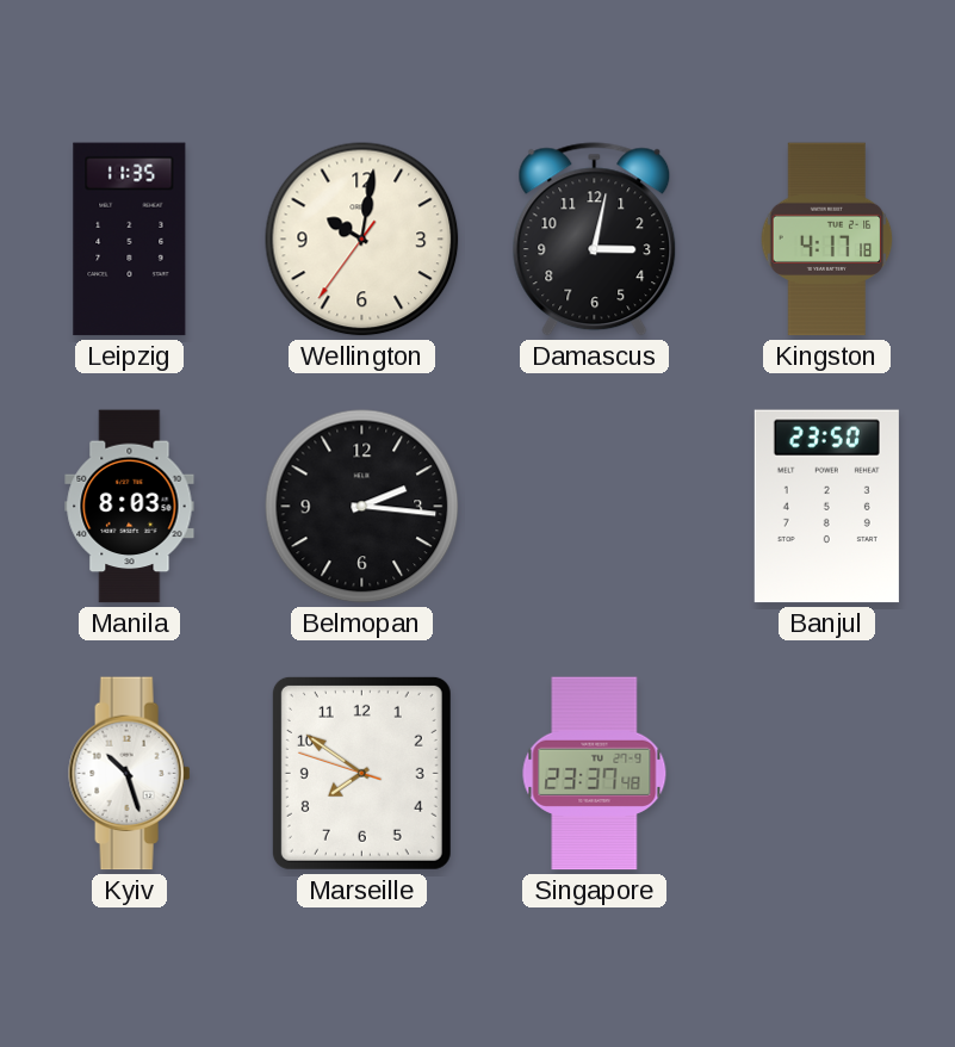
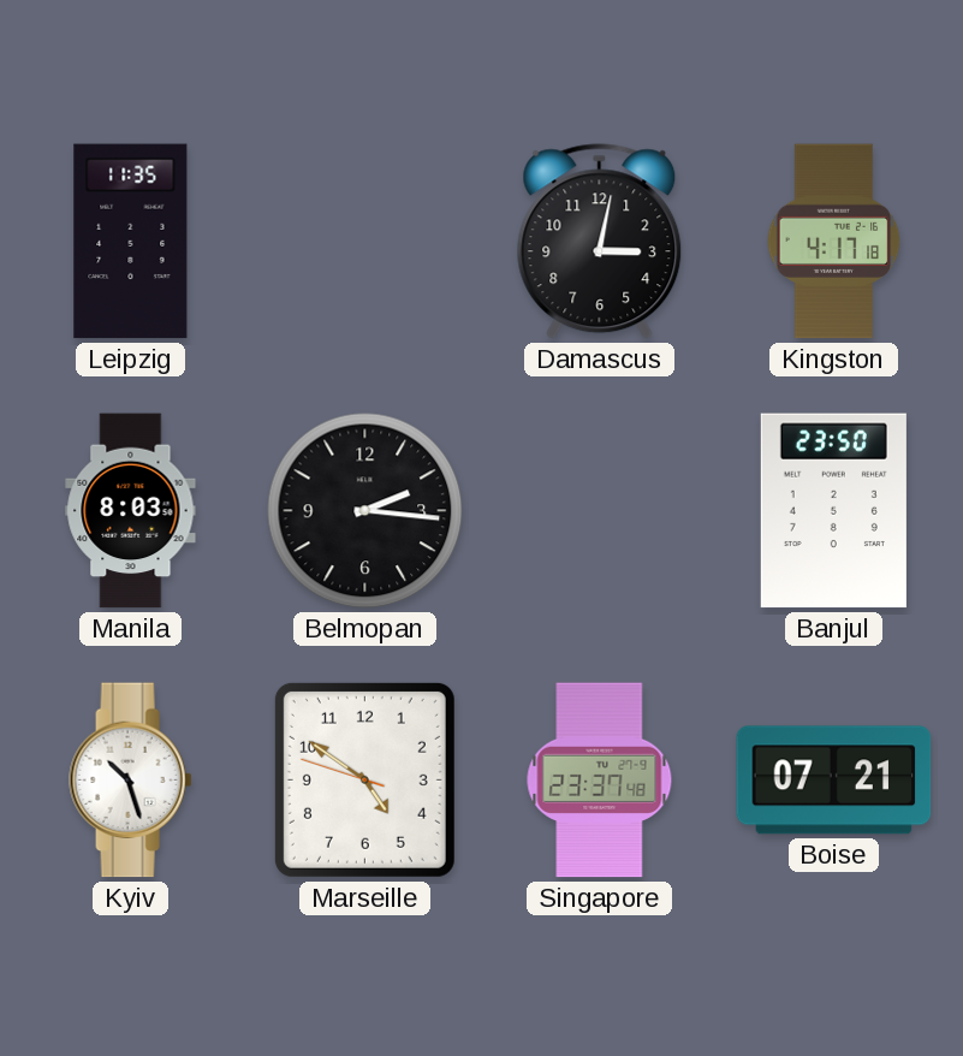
Wellington: 10:01 -> none
Marseille: 7:50 -> 4:50
Boise: none -> 07:21
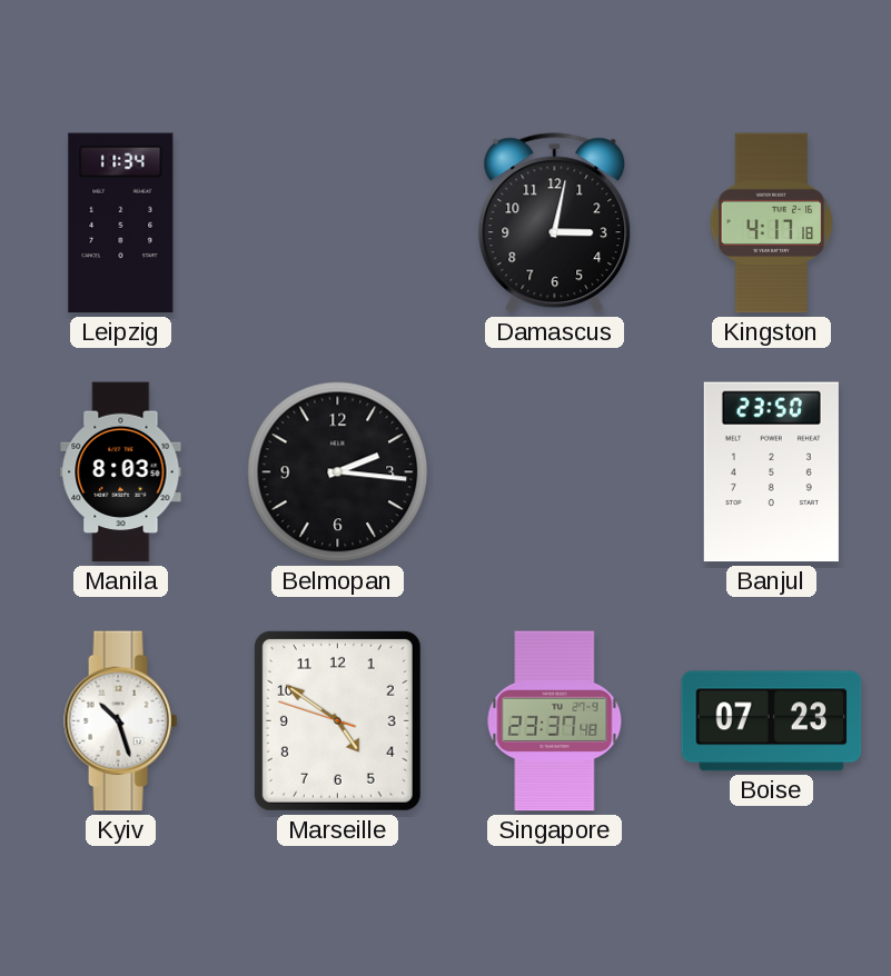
Leipzig: 11:35 -> 11:34
Boise: 07:21 -> 07:23
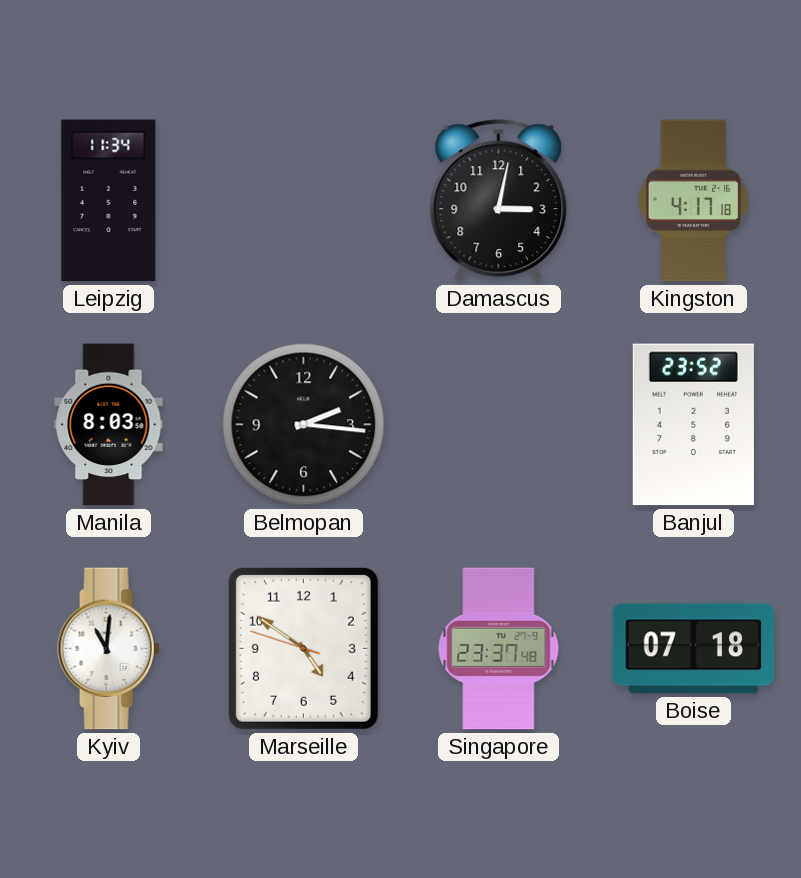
Banjul: 23:50 -> 23:52
Kyiv: 10:27 -> 11:01
Boise: 07:23 -> 07:18
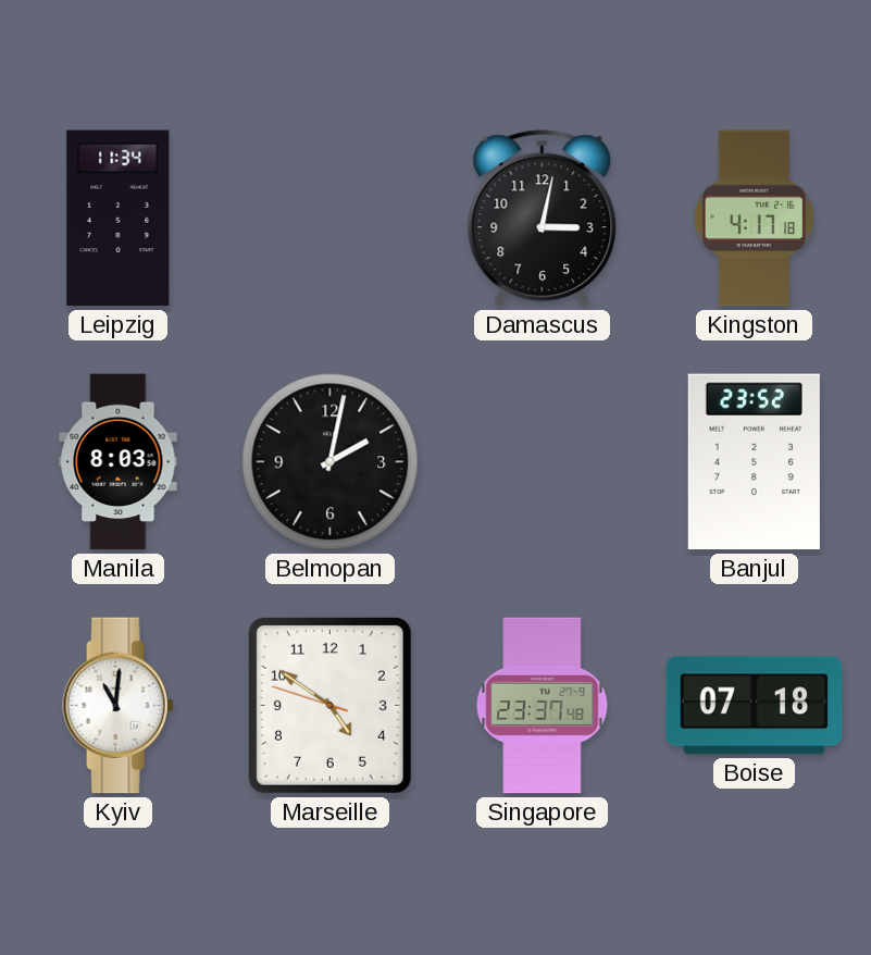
Belmopan: 2:16 -> 2:02
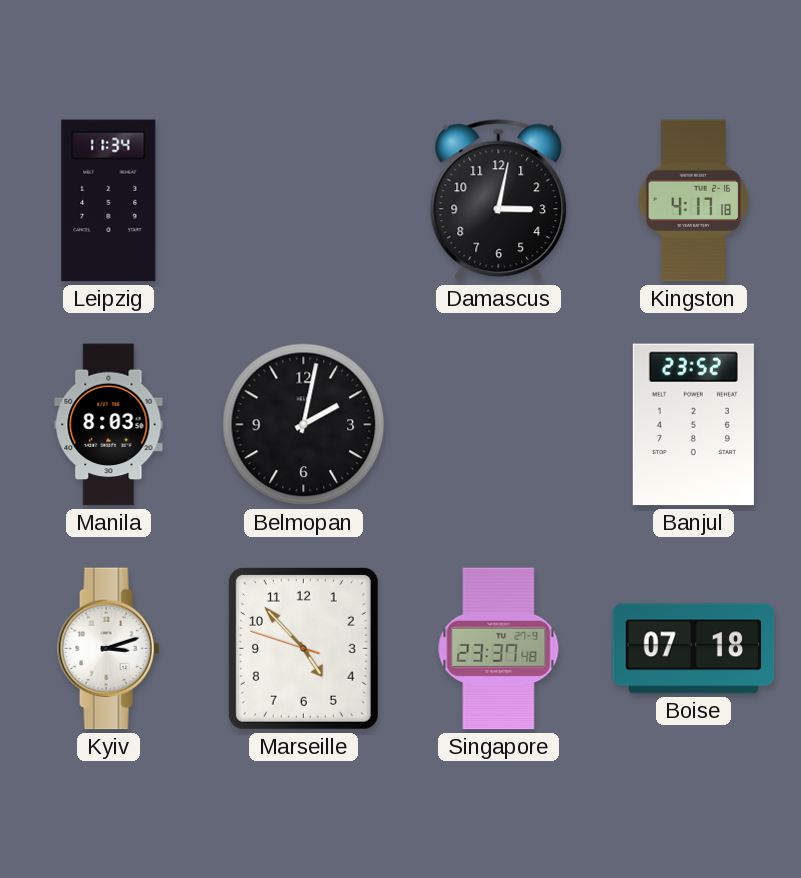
Kyiv: 11:01 -> 3:12
Marseille: 4:50 -> 4:52
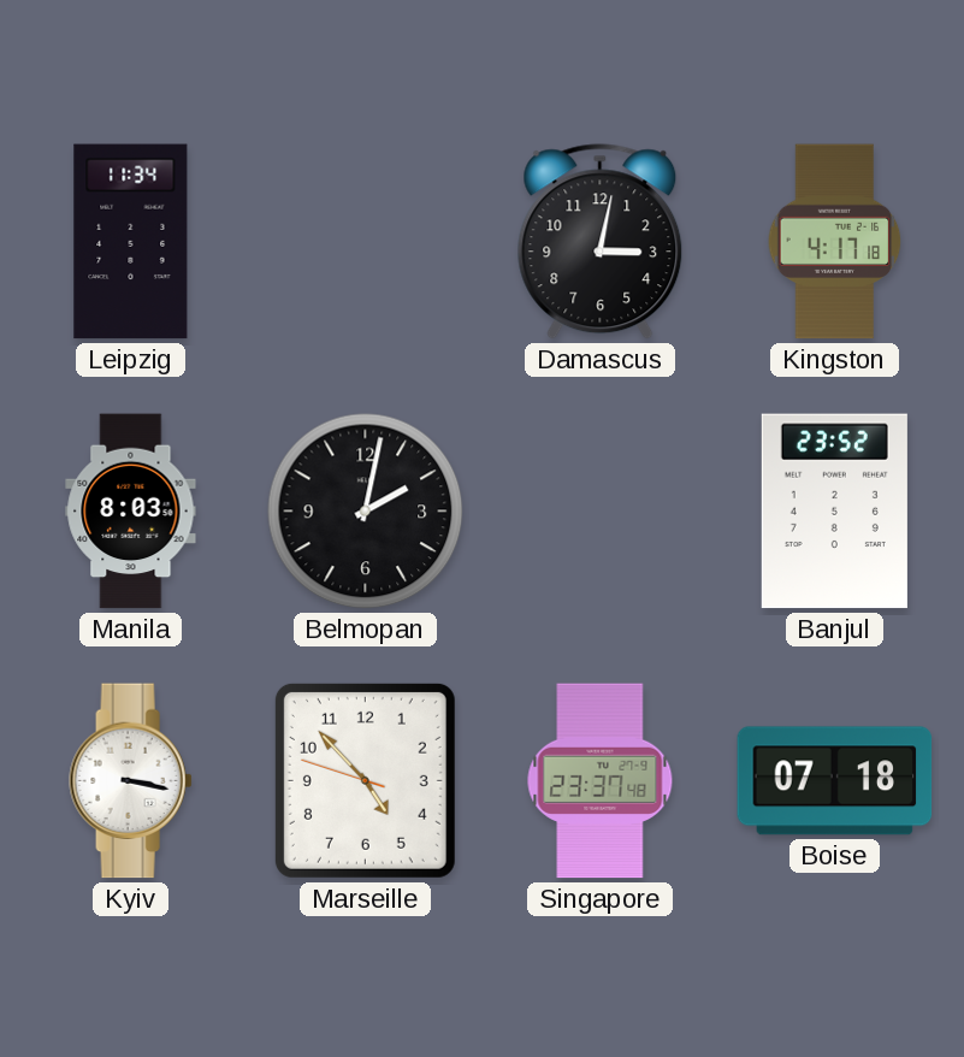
Kyiv: 3:12 -> 3:17
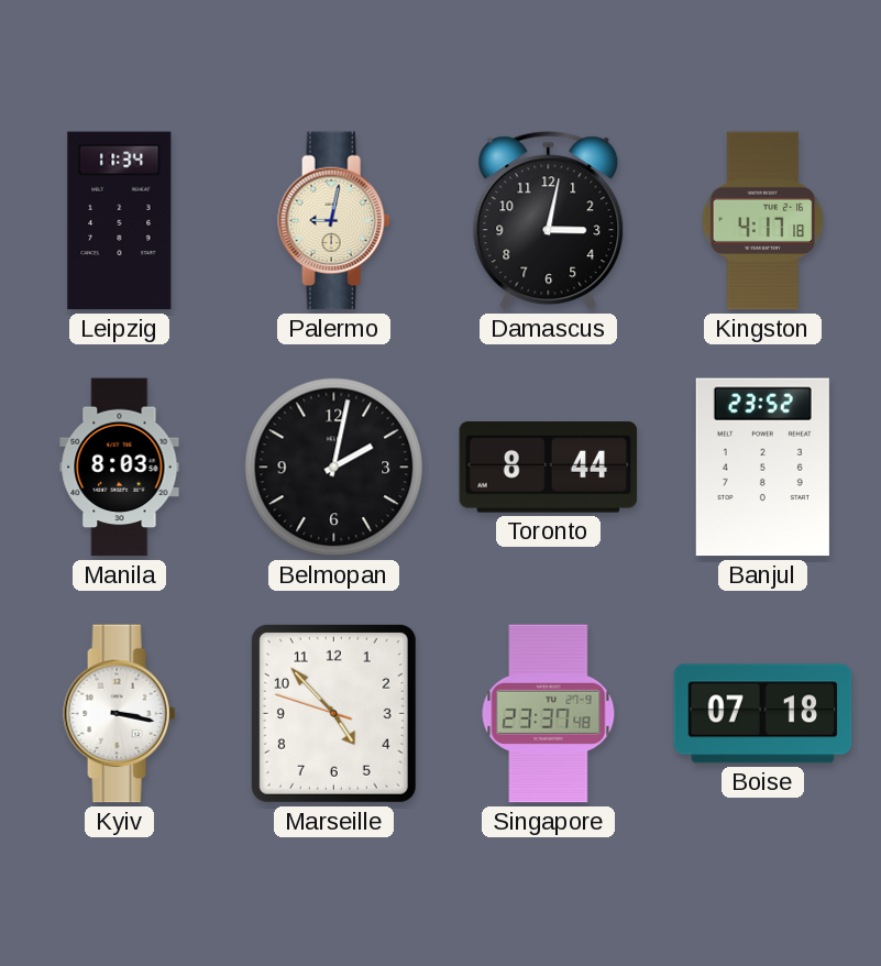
Palermo: none -> 9:02
Toronto: none -> 8:44
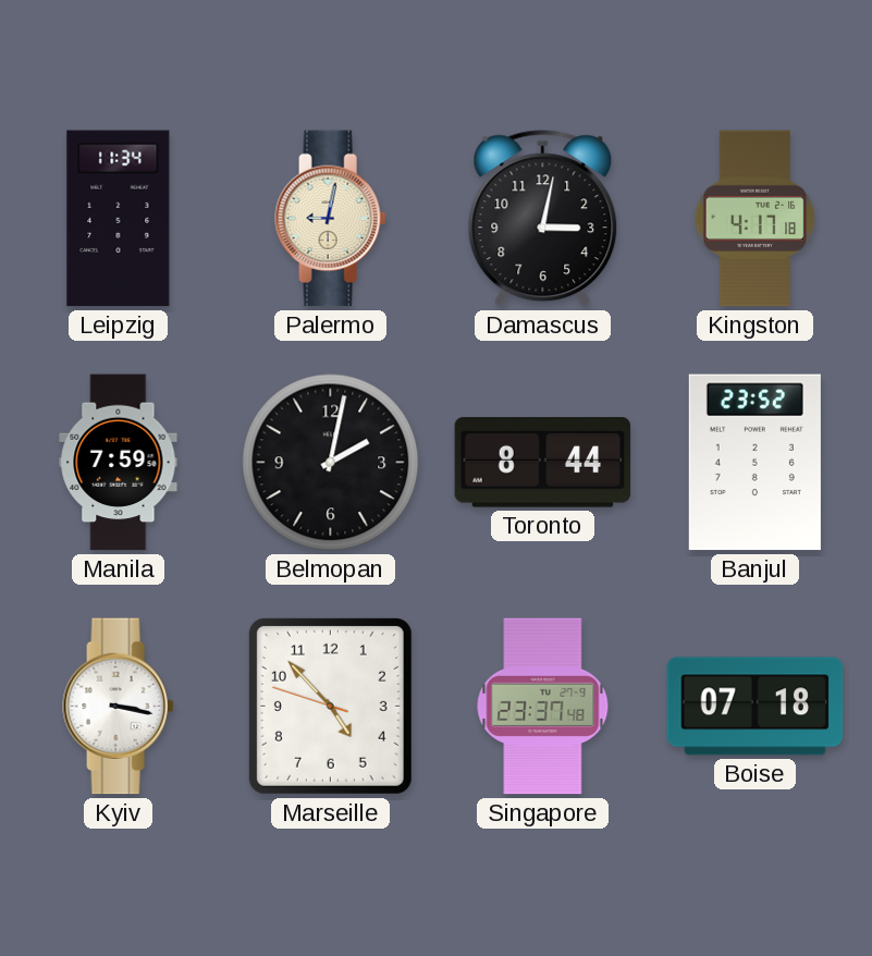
Manila: 8:03 -> 7:59
